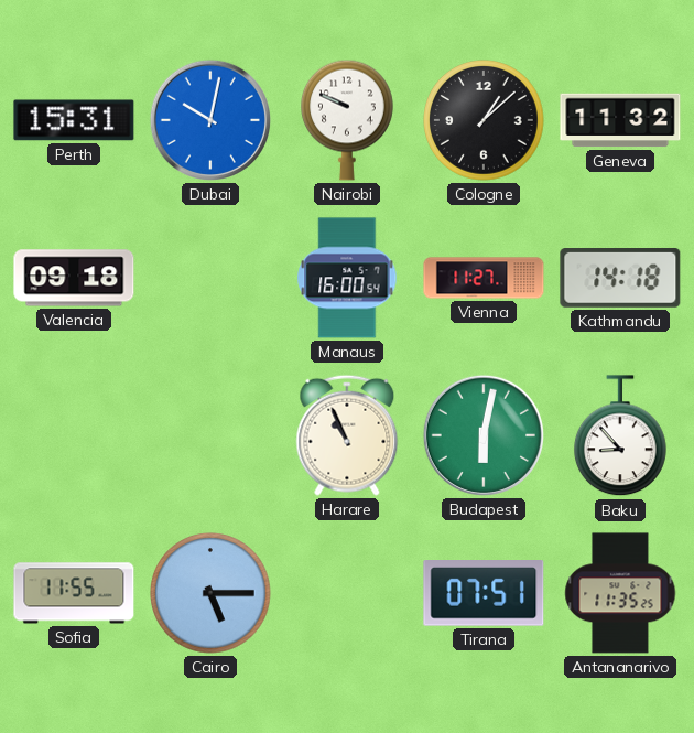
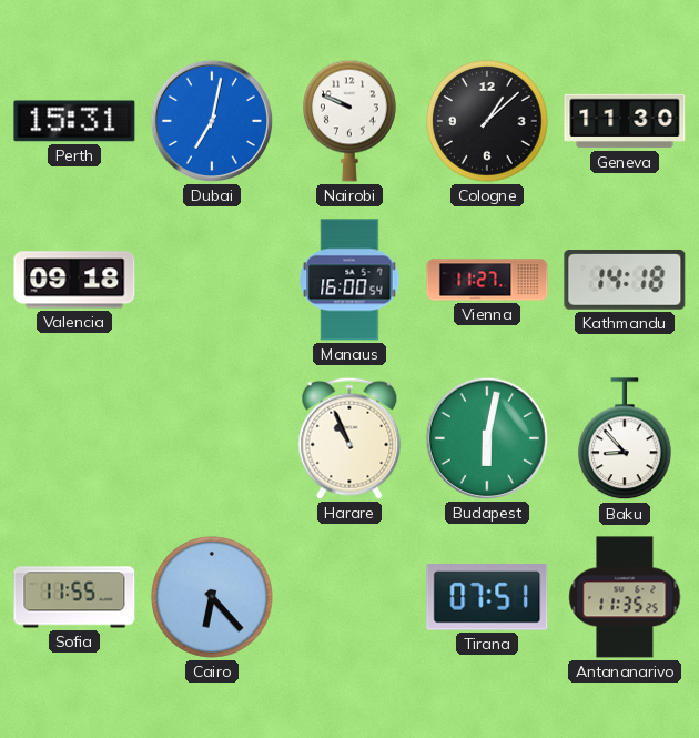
Dubai: 10:02 -> 7:02
Geneva: 11:32 -> 11:30
Cairo: 5:15 -> 6:23
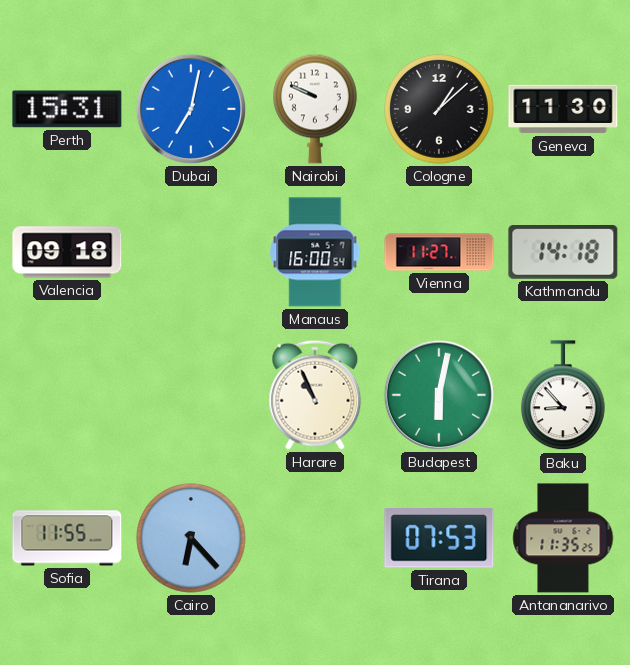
Tirana: 07:51 -> 07:53
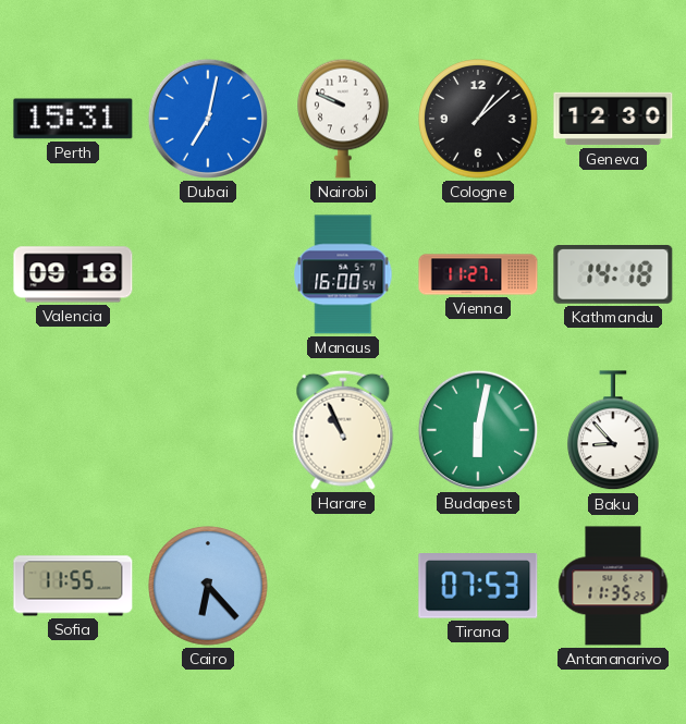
Geneva: 11:30 -> 12:30
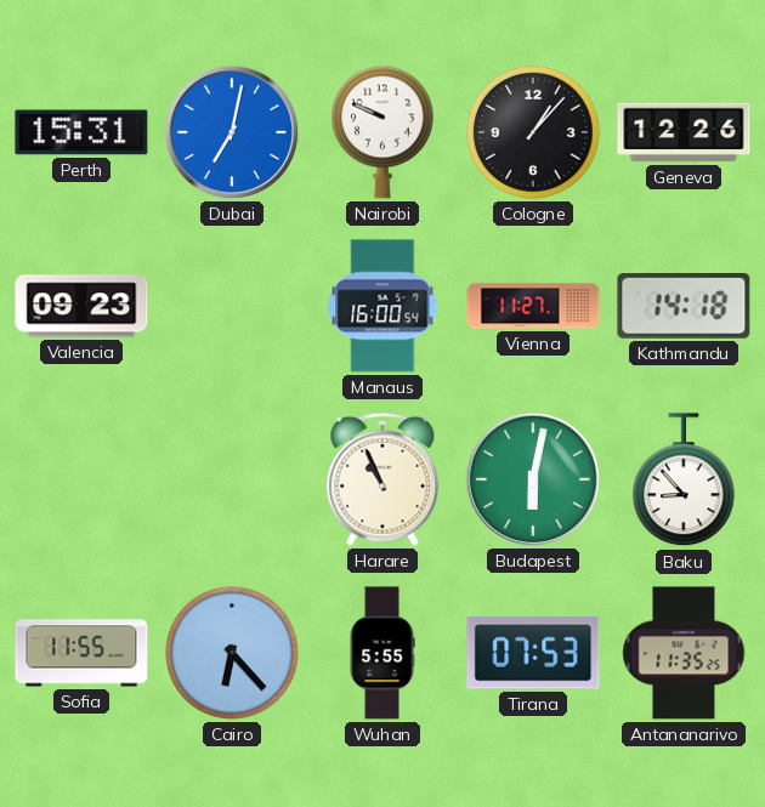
Cologne: 1:08 -> 1:07
Geneva: 12:30 -> 12:26
Valencia: 09:18 -> 09:23
Wuhan: none -> 5:55
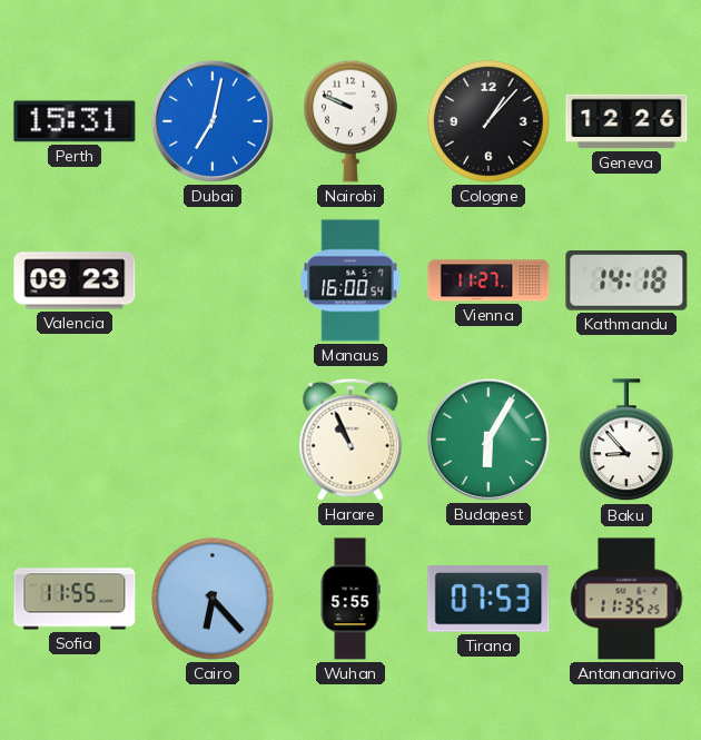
Budapest: 6:02 -> 6:05
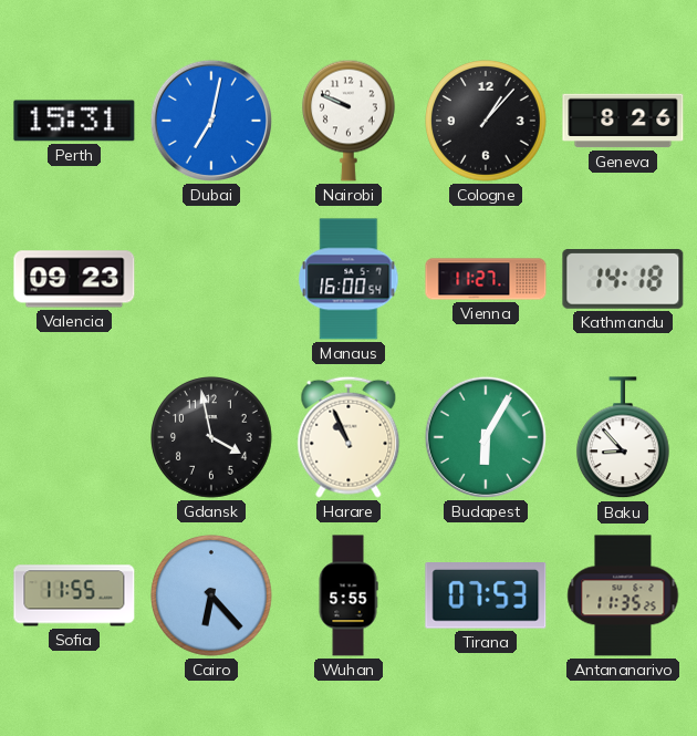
Geneva: 12:26 -> 8:26
Gdansk: none -> 3:58
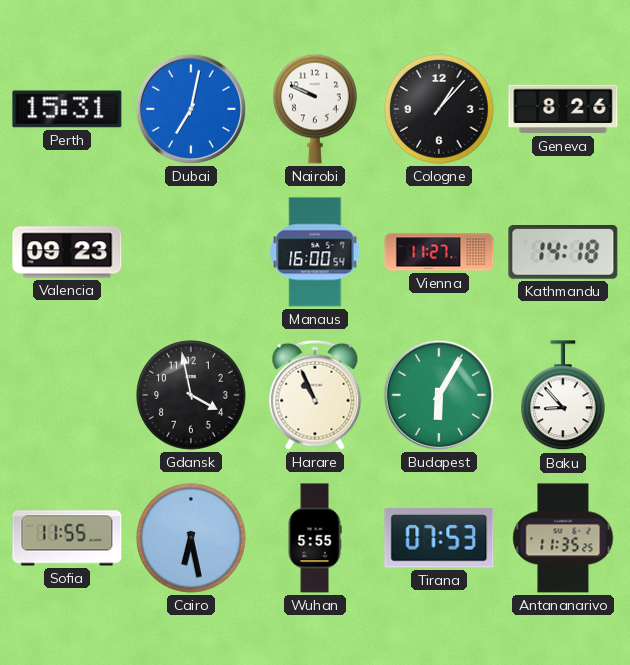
Cairo: 6:23 -> 6:28
